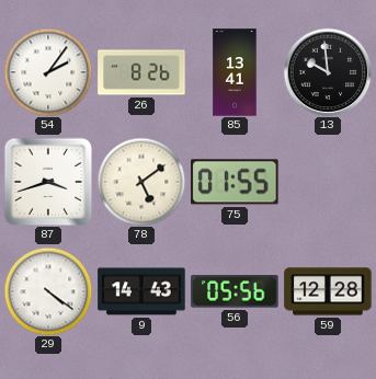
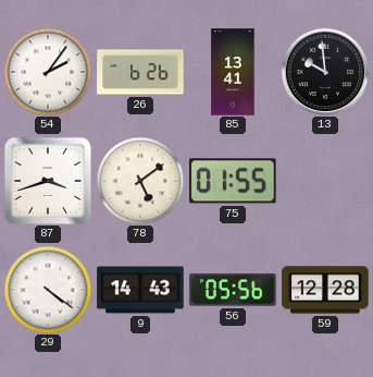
26: 8:26 -> 6:26
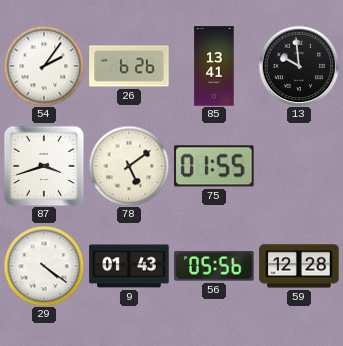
9: 14:43 -> 01:43
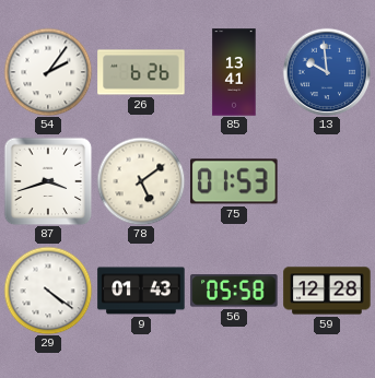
13 dial: black -> blue
75: 01:55 -> 01:53
56: 05:56 -> 05:58
